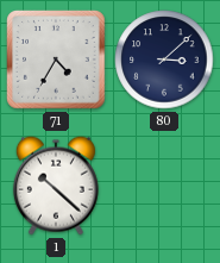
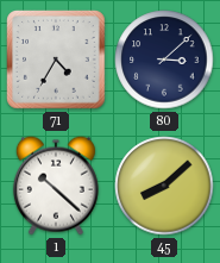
45: none -> 8:08
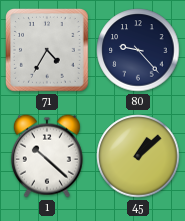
80: 3:08 -> 9:23
45: 8:08 -> 1:08
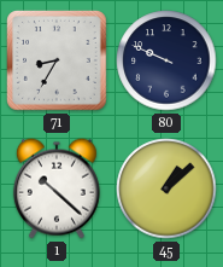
71: 4:35 -> 8:35
80: 9:23 -> 9:49
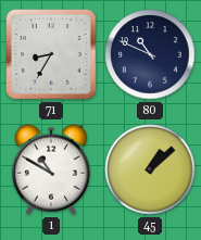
80: 9:49 -> 10:49
1: 10:22 -> 10:50
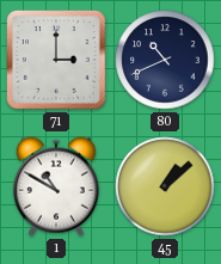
71: 8:35 -> 3:00
80: 10:49 -> 10:41
